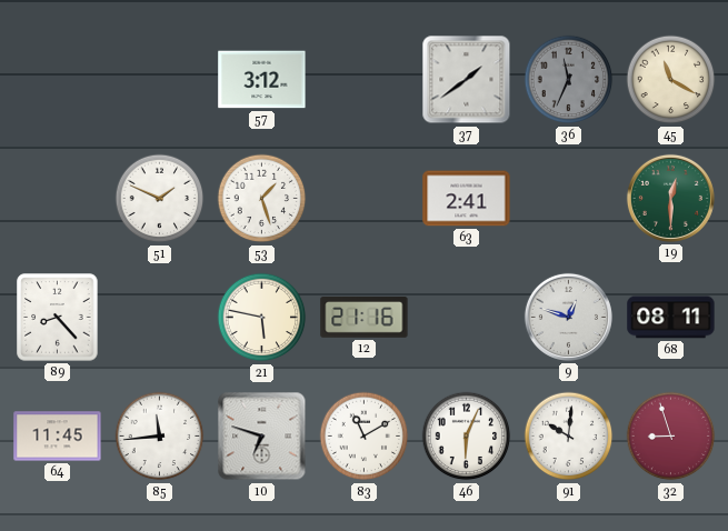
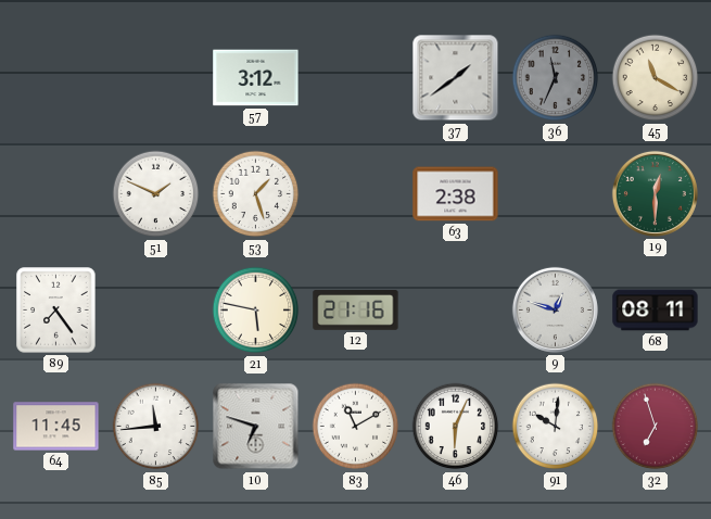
63: 2:41 -> 2:38
89: 8:23 -> 7:24
32: 8:57 -> 6:57
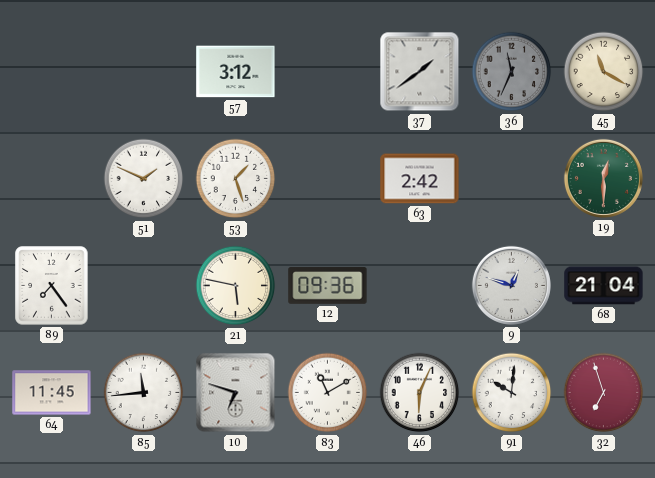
63: 2:38 -> 2:42
12: 21:16 -> 09:36
68: 08:11 -> 21:04
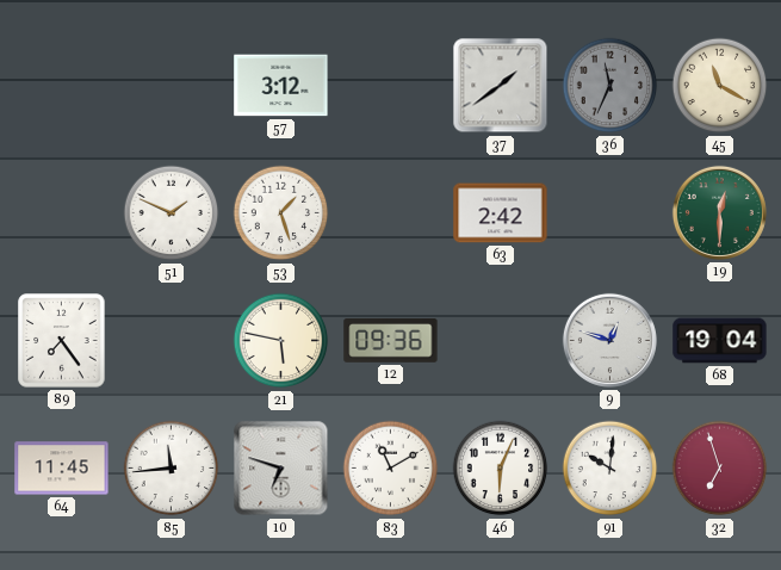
68: 21:04 -> 19:04
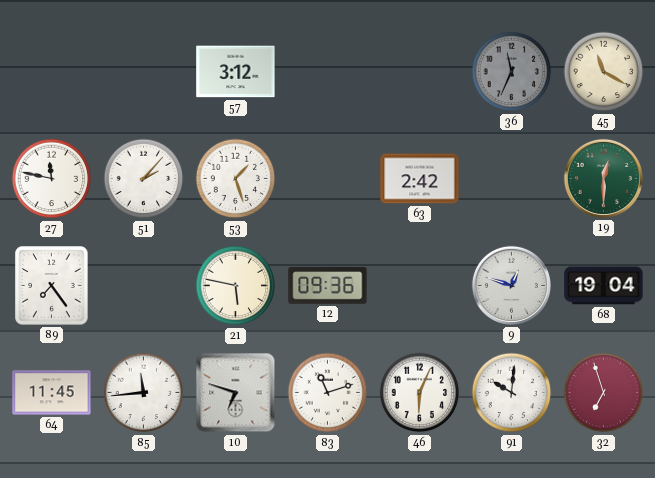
37: 1:39 -> none
27: none -> 11:47
51: 1:49 -> 2:07
83: 11:10 -> 11:12
